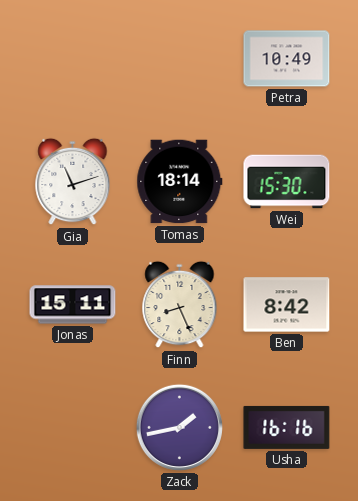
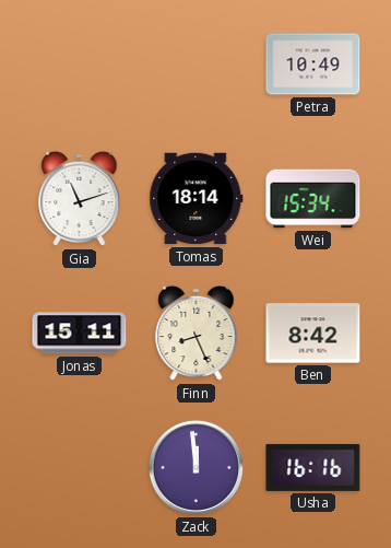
Wei: 15:30 -> 15:34
Zack: 1:43 -> 11:59
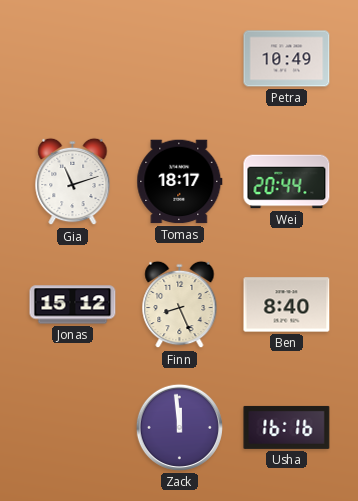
Tomas: 18:14 -> 18:17
Wei: 15:34 -> 20:44
Jonas: 15:11 -> 15:12
Ben: 8:42 -> 8:40
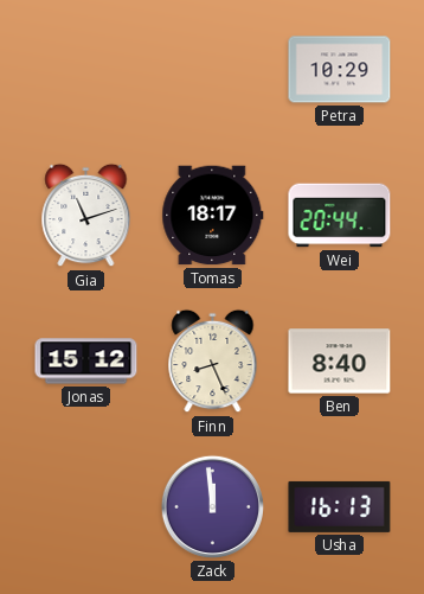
Petra: 10:49 -> 10:29
Usha: 16:16 -> 16:13
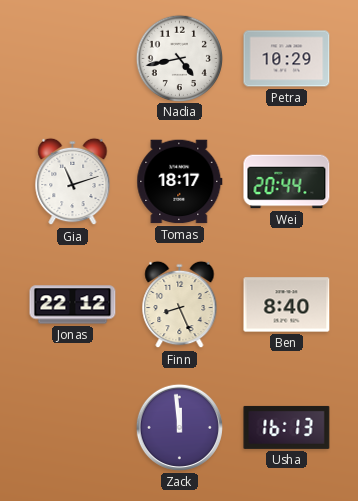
Nadia: none -> 4:43
Jonas: 15:12 -> 22:12
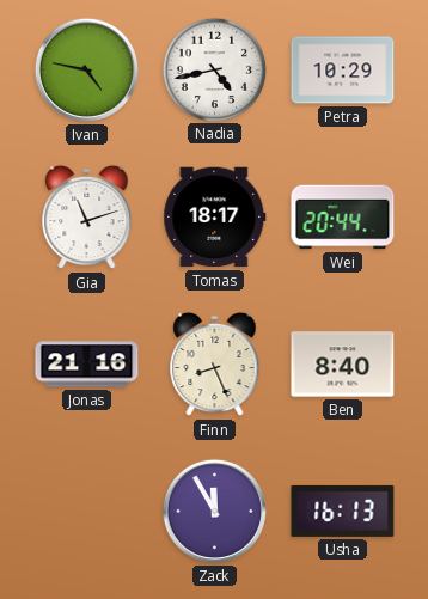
Ivan: none -> 4:47
Jonas: 22:12 -> 21:16
Zack: 11:59 -> 11:55
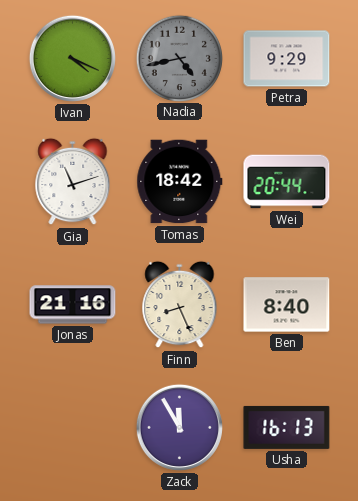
Ivan: 4:47 -> 4:19
Nadia dial: white -> grey
Petra: 10:29 -> 9:29
Tomas: 18:17 -> 18:42
